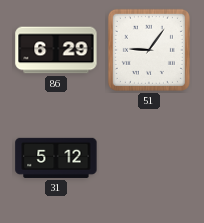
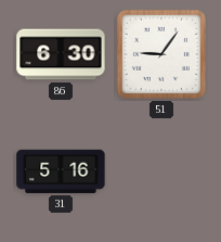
86: 6:29 -> 6:30
31: 5:12 -> 5:16
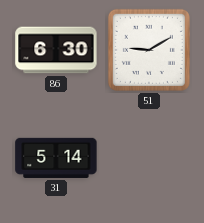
51: 9:06 -> 9:10
31: 5:16 -> 5:14
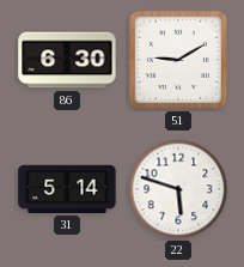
22: none -> 5:48
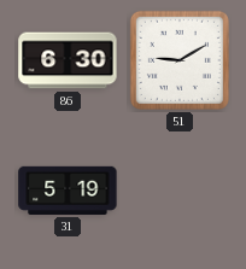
31: 5:14 -> 5:19
22: 5:48 -> none
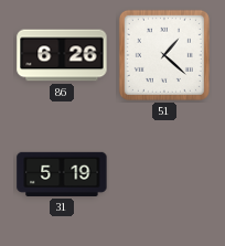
86: 6:30 -> 6:26
51: 9:10 -> 1:22
